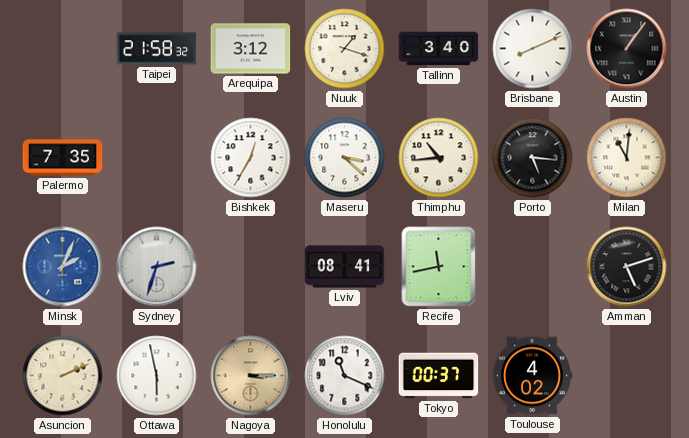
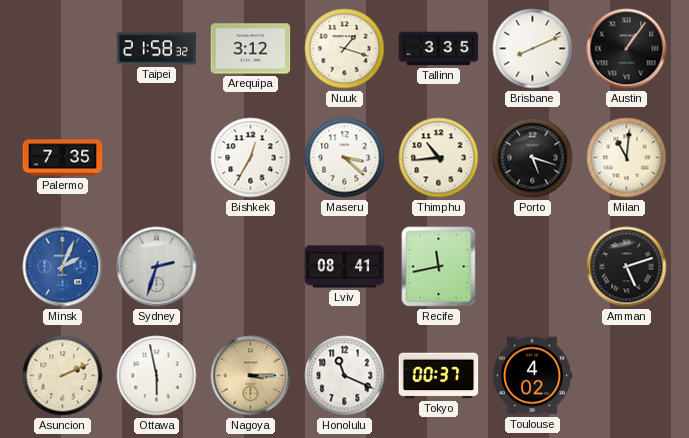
Tallinn: 3:40 -> 3:35
Porto: 5:16 -> 5:18
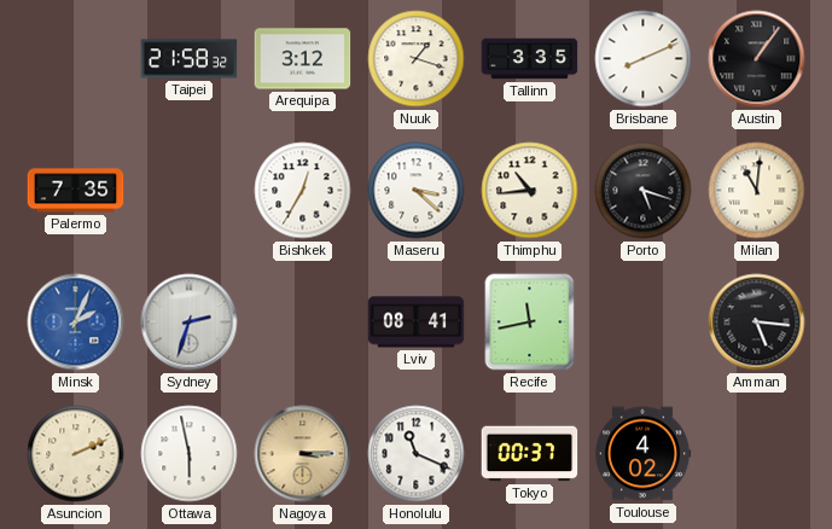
Amman: 5:12 -> 5:16
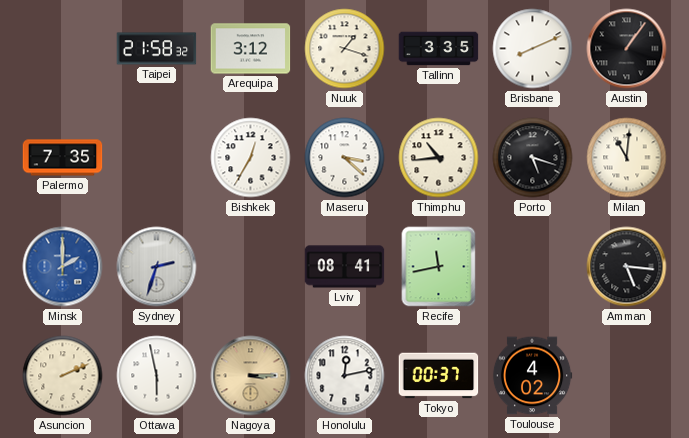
Minsk: 2:04 -> 2:00
Honolulu: 11:19 -> 12:13
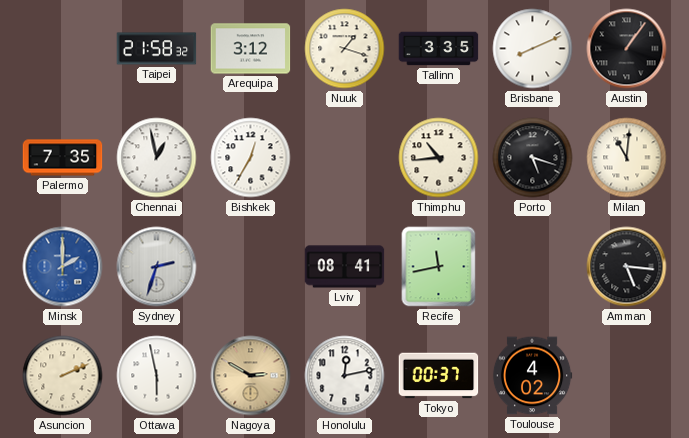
Chennai: none -> 12:58
Maseru: 3:22 -> none
Nagoya: 3:15 -> 2:50
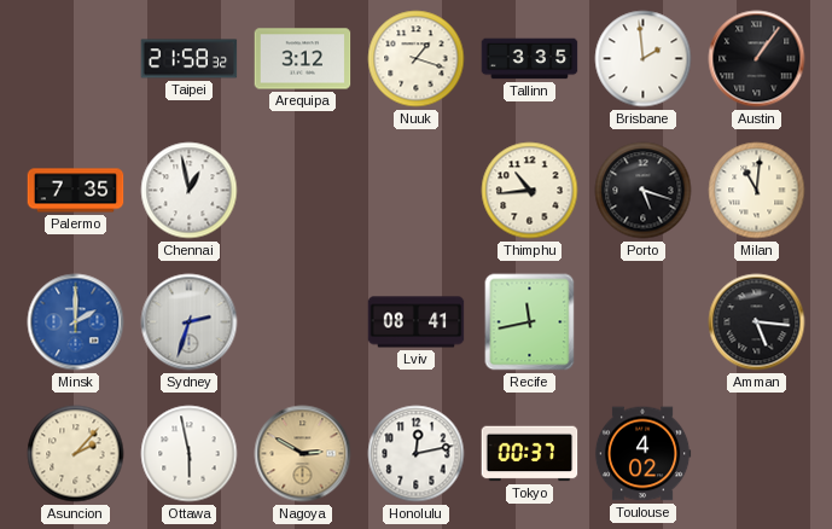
Brisbane: 8:11 -> 1:59
Bishkek: 12:35 -> none
Asuncion: 2:11 -> 2:07
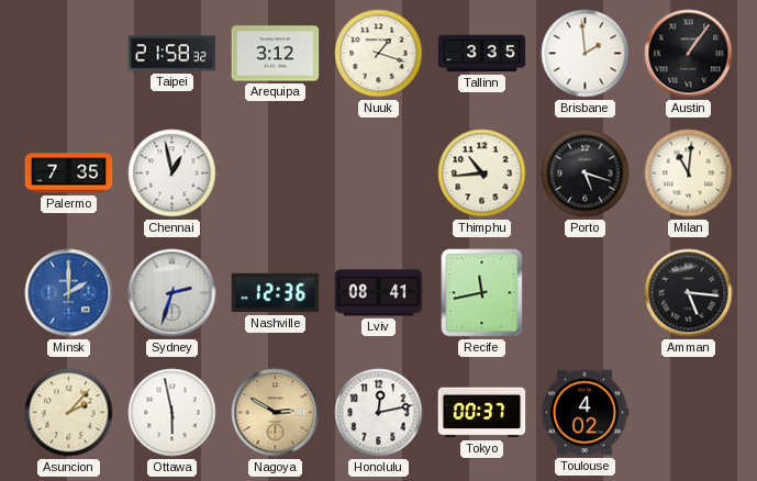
Nashville: none -> 12:36
